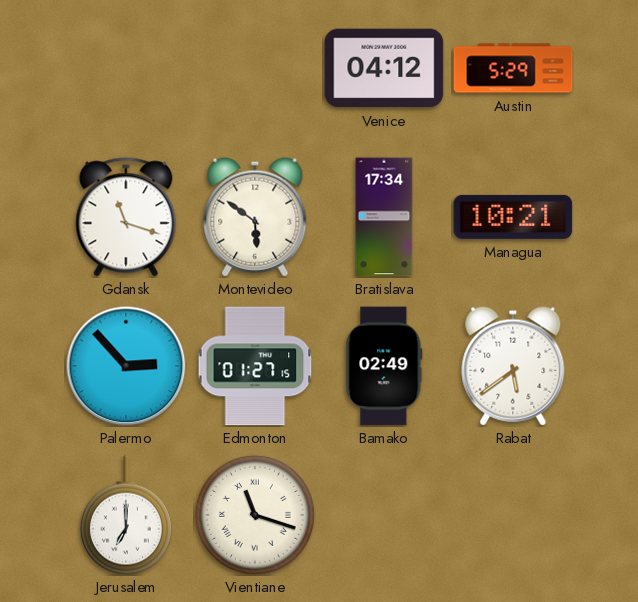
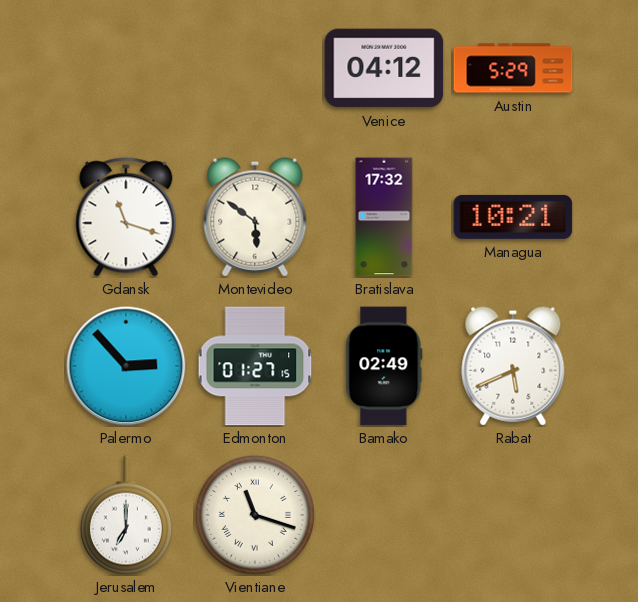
Bratislava: 17:34 -> 17:32
Rabat: 5:39 -> 5:41
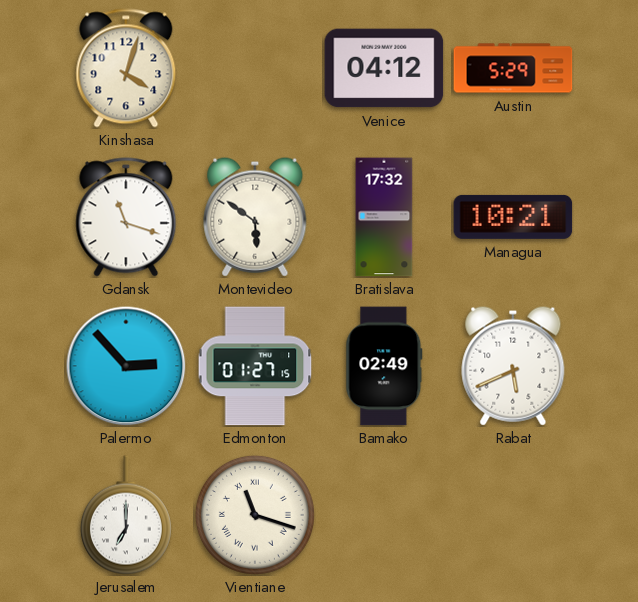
Kinshasa: none -> 4:03
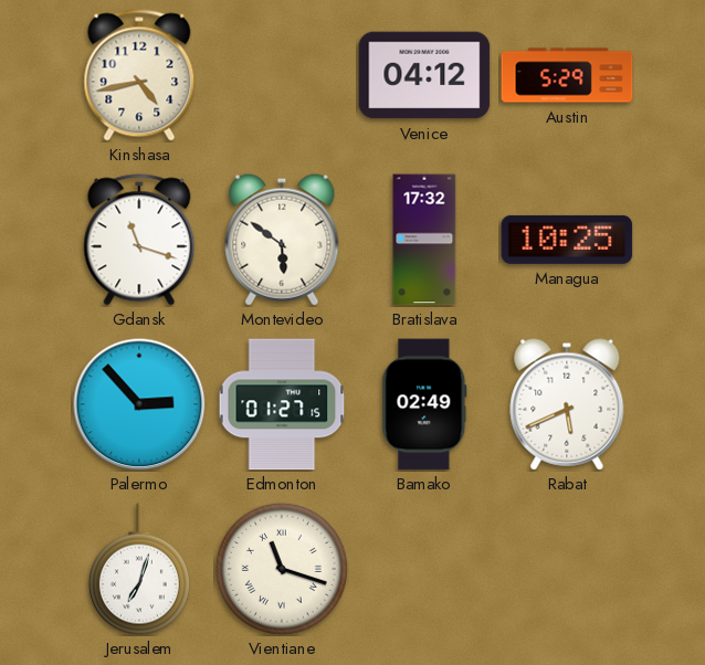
Kinshasa: 4:03 -> 4:43
Managua: 10:21 -> 10:25
Jerusalem: 7:00 -> 7:03
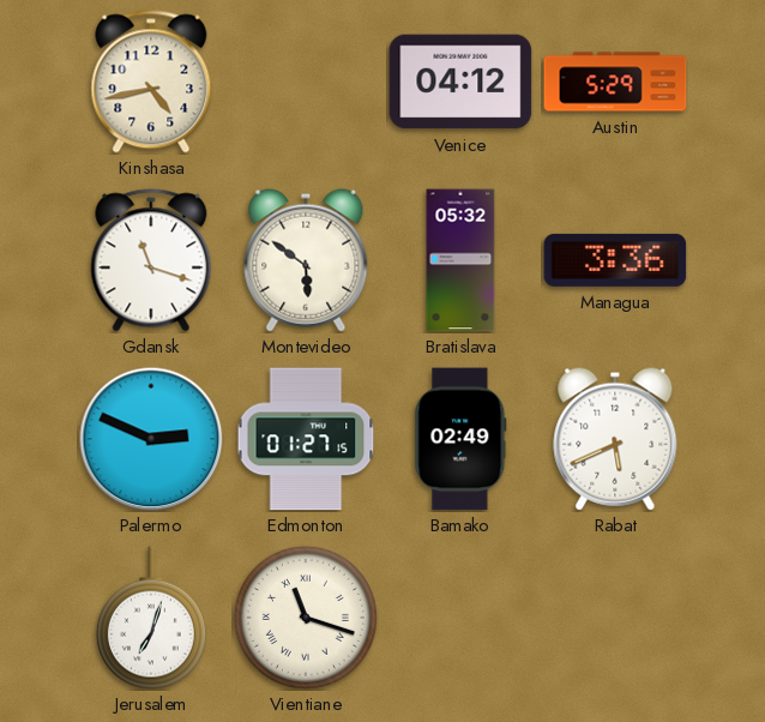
Bratislava: 17:32 -> 05:32
Managua: 10:25 -> 3:36
Palermo: 2:53 -> 2:49
